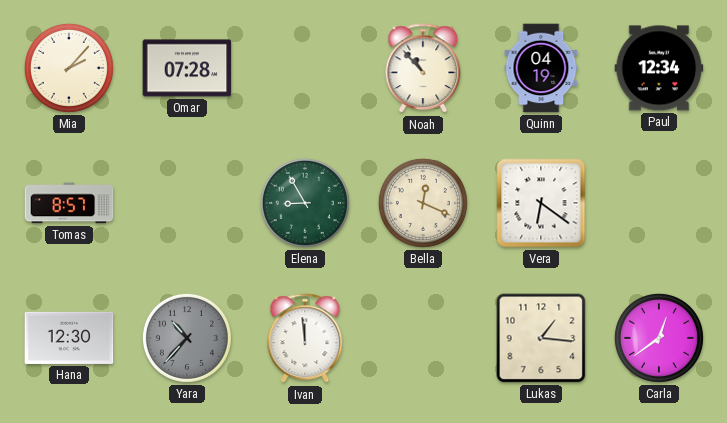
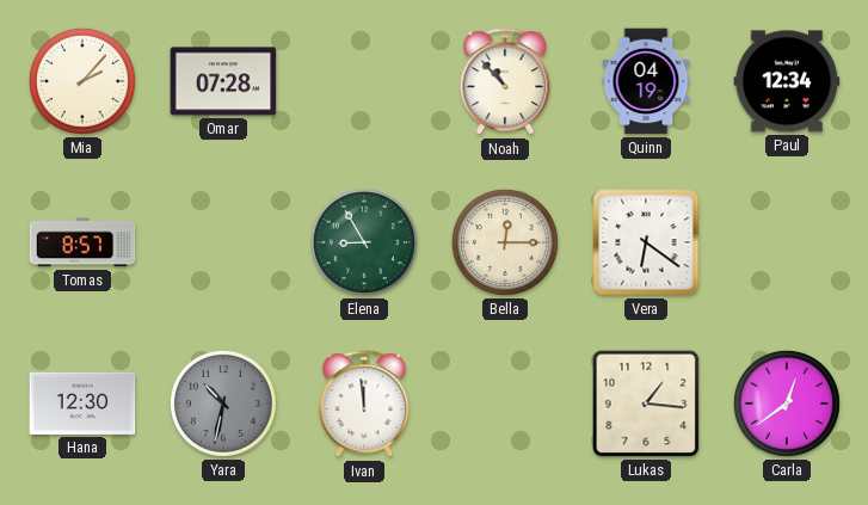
Bella: 12:19 -> 12:15
Yara: 10:37 -> 10:32
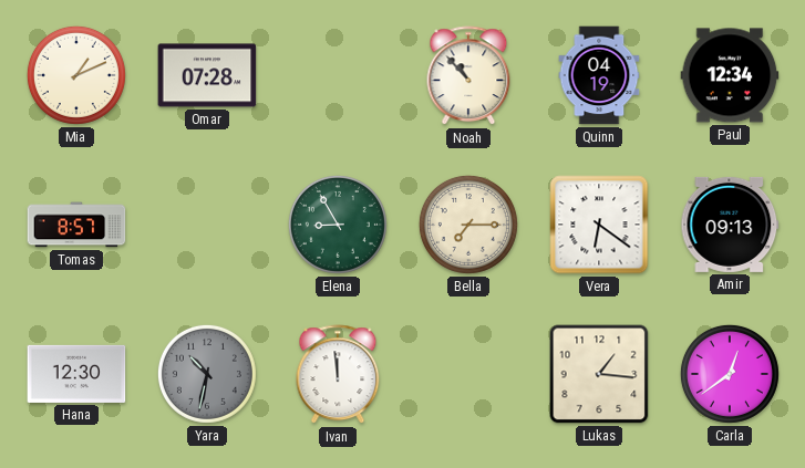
Mia: 2:07 -> 1:11
Bella: 12:15 -> 7:15
Amir: none -> 09:13
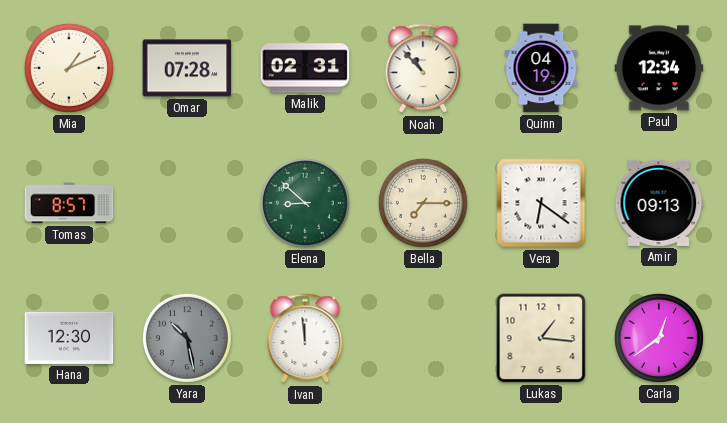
Malik: none -> 02:31
Elena: 8:55 -> 8:52
Yara: 10:32 -> 10:28
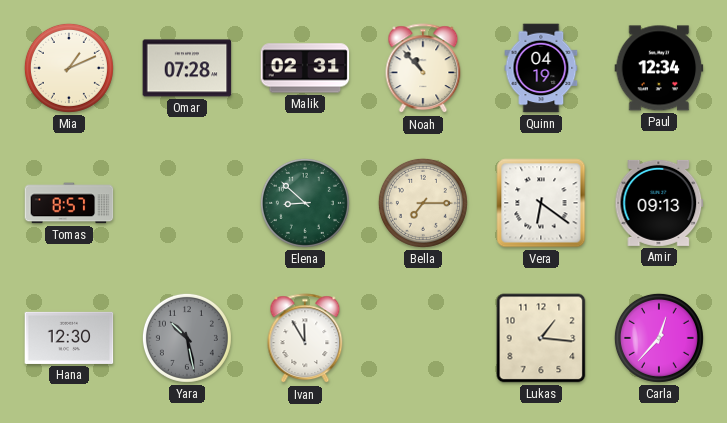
Ivan: 11:59 -> 11:55
Carla: 12:39 -> 12:37
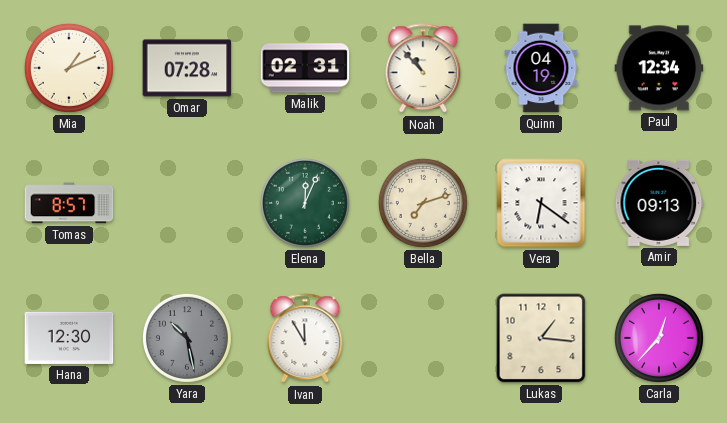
Elena: 8:52 -> 12:04
Bella: 7:15 -> 7:12
